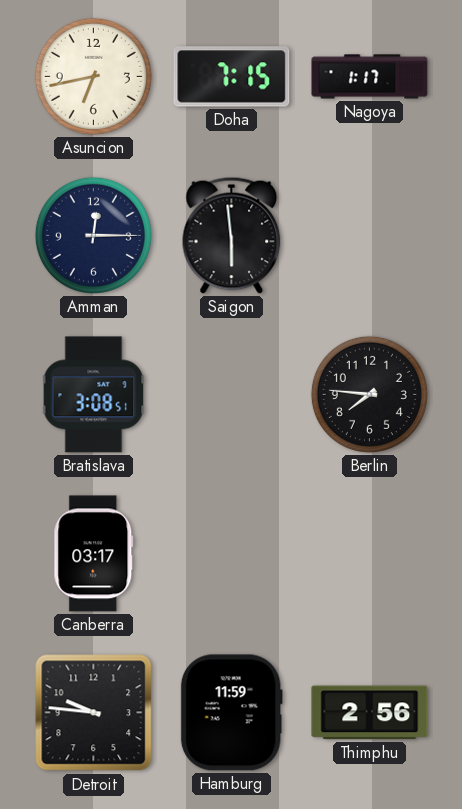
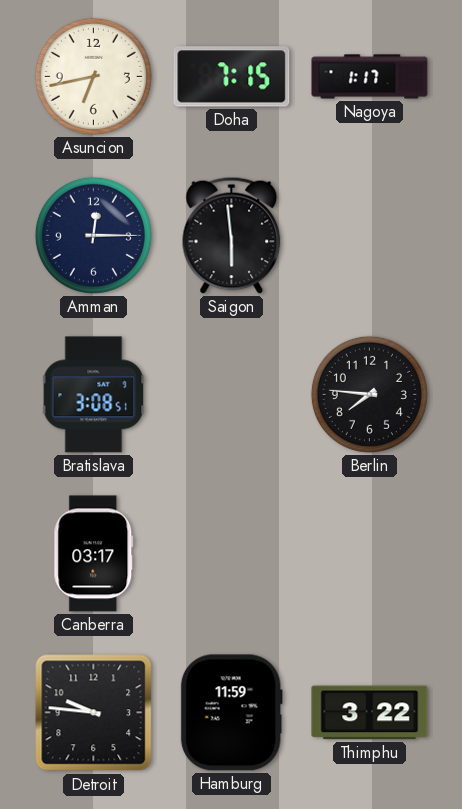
Thimphu: 2:56 -> 3:22
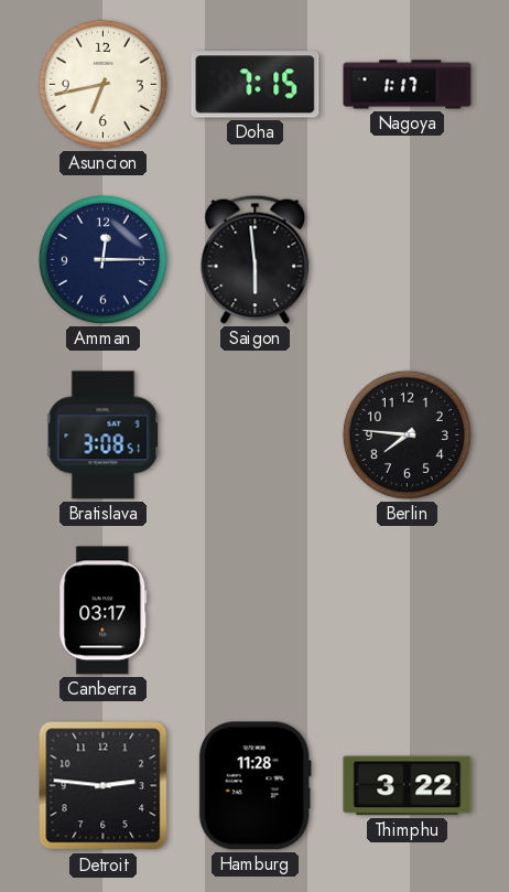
Detroit: 9:46 -> 2:46
Hamburg: 11:59 -> 11:28
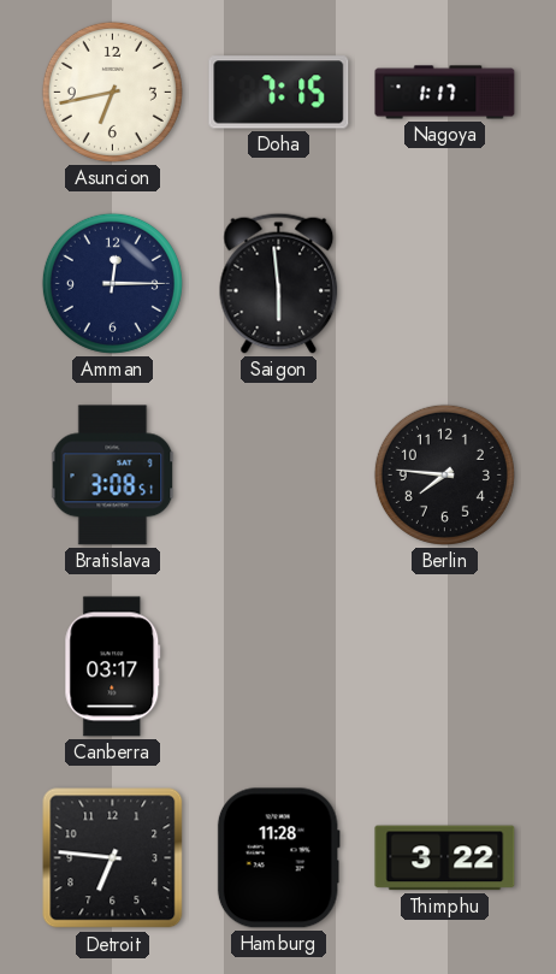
Detroit: 2:46 -> 6:46
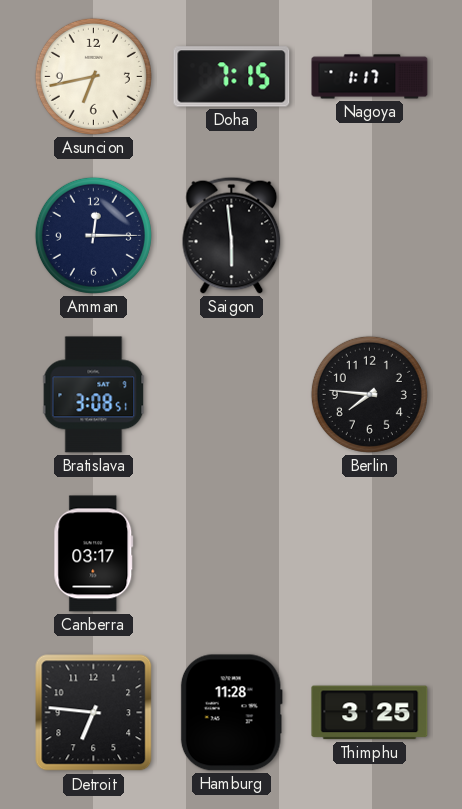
Thimphu: 3:22 -> 3:25
